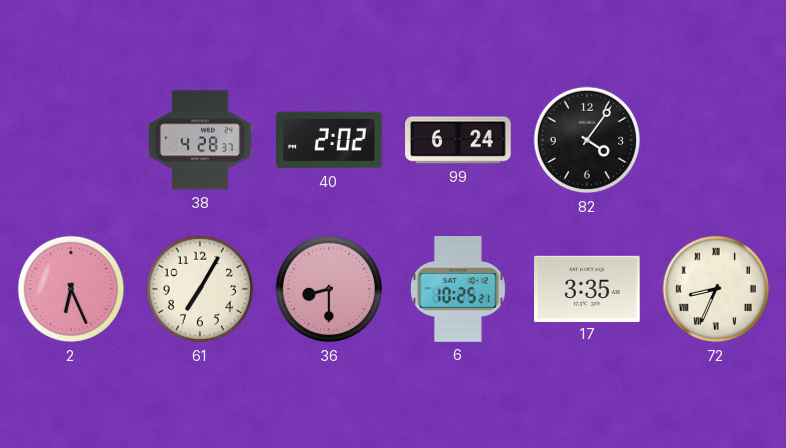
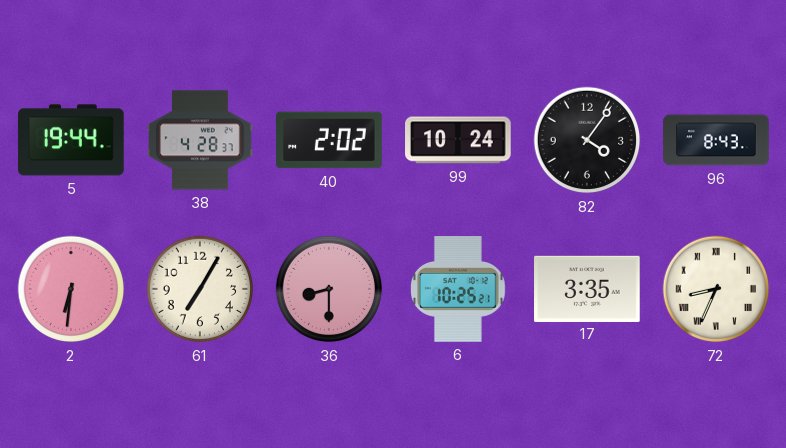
5: none -> 19:44
99: 6:24 -> 10:24
96: none -> 8:43
2: 6:26 -> 6:31
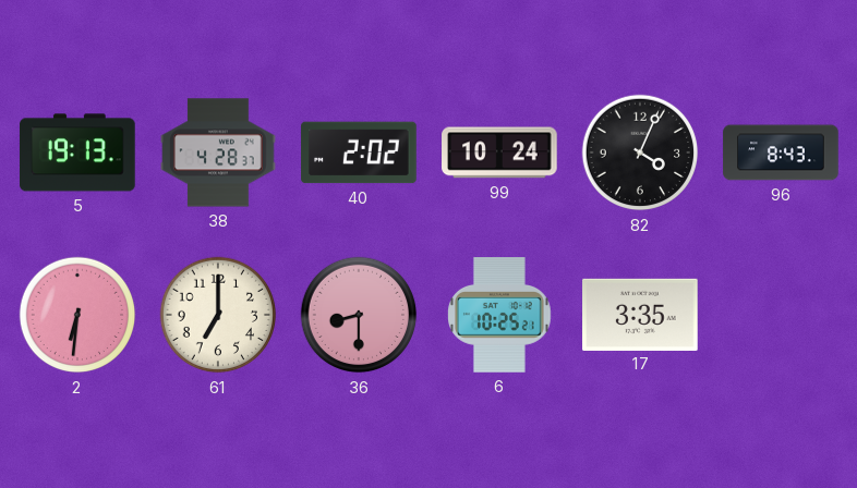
5: 19:44 -> 19:13
82: 4:06 -> 4:04
61: 7:05 -> 7:00
72: 8:34 -> none
